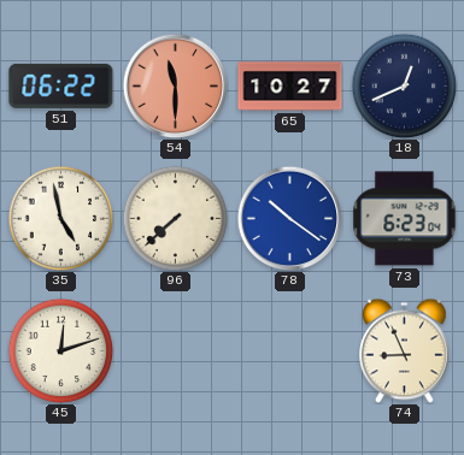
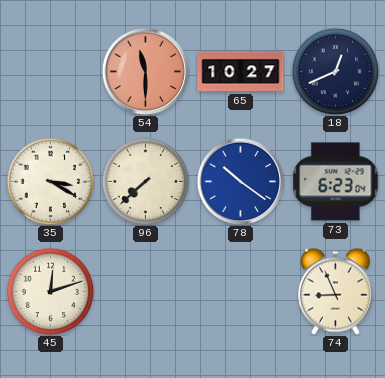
51: 06:22 -> none
35: 4:58 -> 3:20
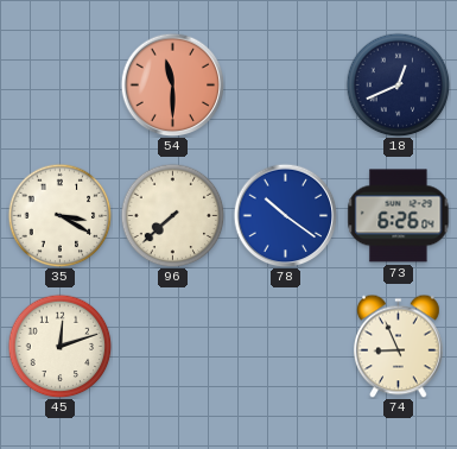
65: 10:27 -> none
73: 6:23 -> 6:26
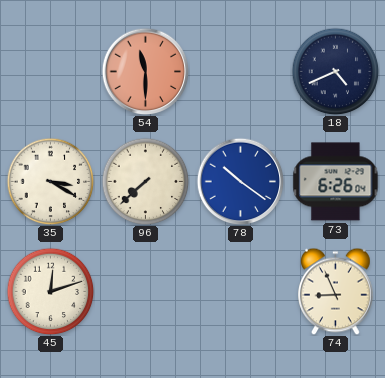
18: 12:41 -> 4:41
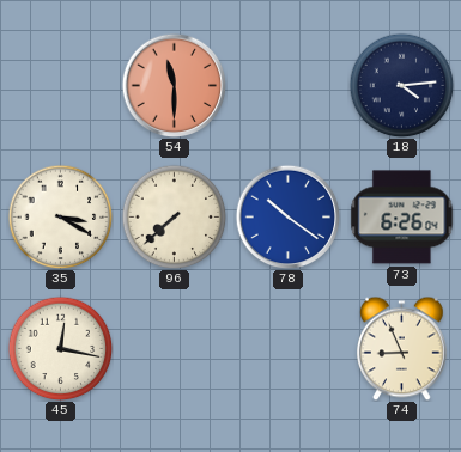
18: 4:41 -> 4:14
45: 12:12 -> 12:17
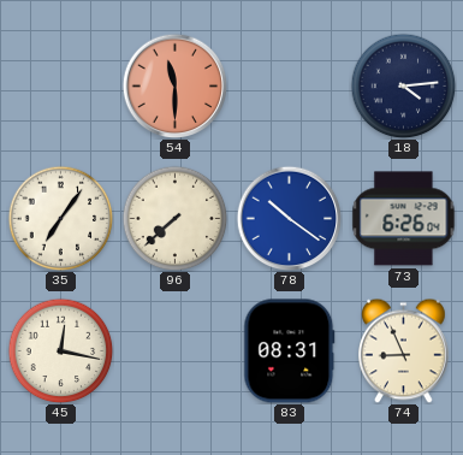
35: 3:20 -> 7:06
83: none -> 08:31
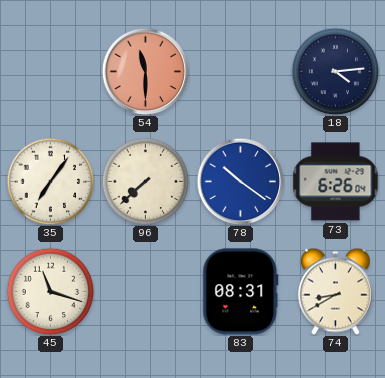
45: 12:17 -> 11:18
74: 8:56 -> 8:40
